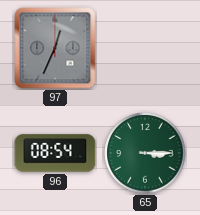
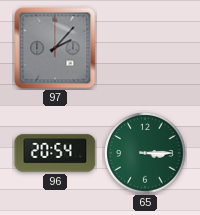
97: 12:34 -> 2:07
96: 08:54 -> 20:54
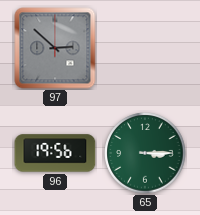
97: 2:07 -> 2:52
96: 20:54 -> 19:56
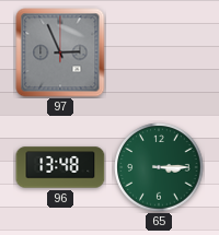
97: 2:52 -> 2:56
96: 19:56 -> 13:48
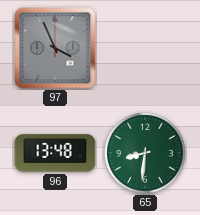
97: 2:56 -> 3:56
65: 3:15 -> 8:31
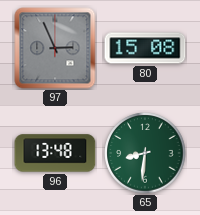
97: 3:56 -> 2:56
80: none -> 15:08
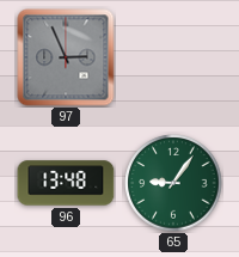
80: 15:08 -> none
65: 8:31 -> 9:06
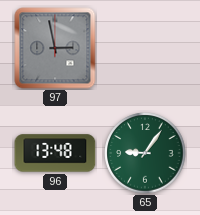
97: 2:56 -> 2:58
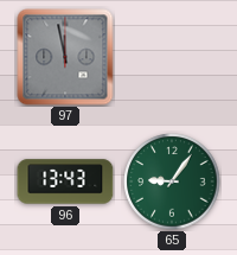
97: 2:58 -> 11:58
96: 13:48 -> 13:43
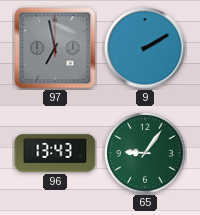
97: 11:58 -> 6:58
9: none -> 2:10
